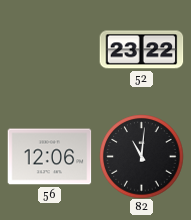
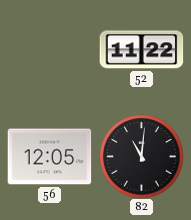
52: 23:22 -> 11:22
56: 12:06 -> 12:05
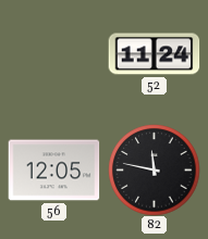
52: 11:22 -> 11:24
82: 11:01 -> 11:47
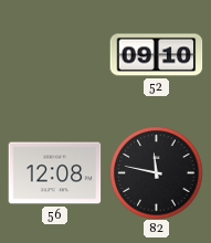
52: 11:24 -> 09:10
56: 12:05 -> 12:08
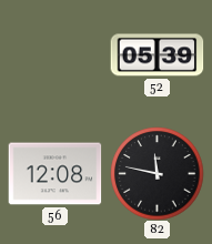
52: 09:10 -> 05:39
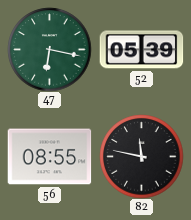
47: none -> 6:17
56: 12:08 -> 08:55
